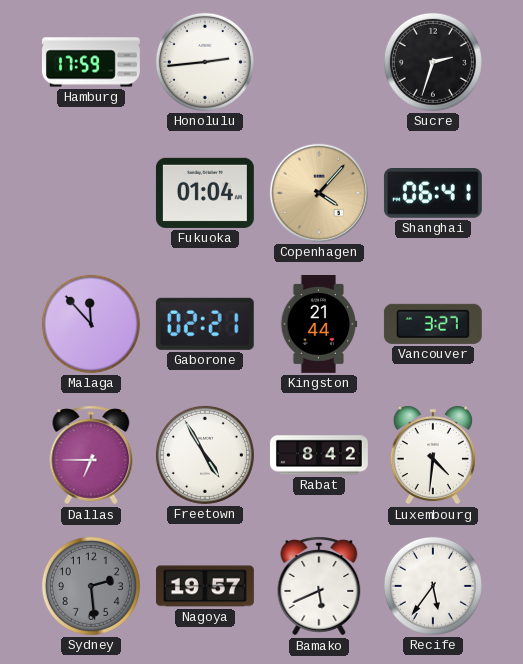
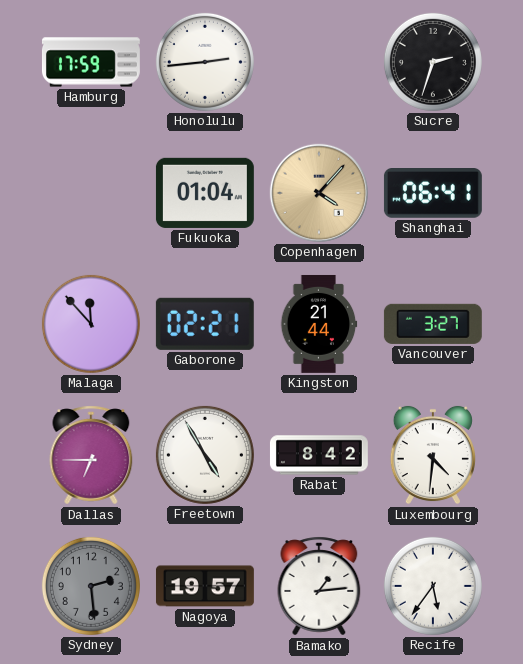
Bamako: 5:41 -> 1:14
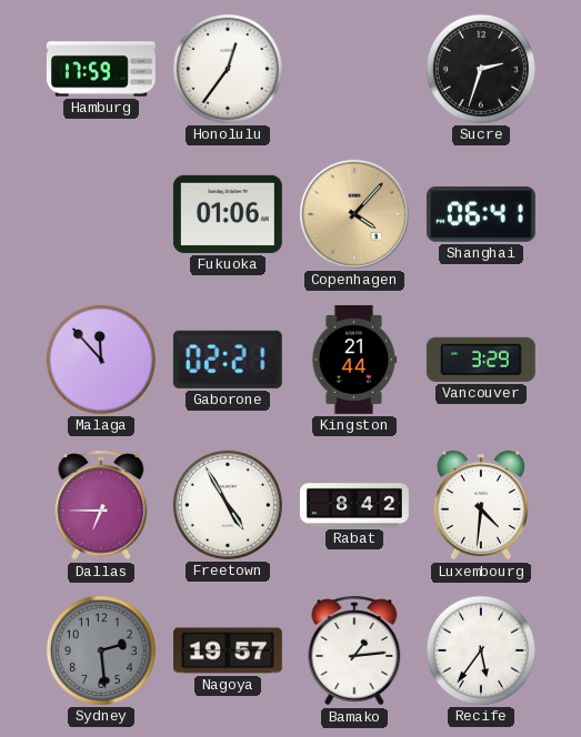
Honolulu: 2:44 -> 12:36
Fukuoka: 01:04 -> 01:06
Vancouver: 3:27 -> 3:29
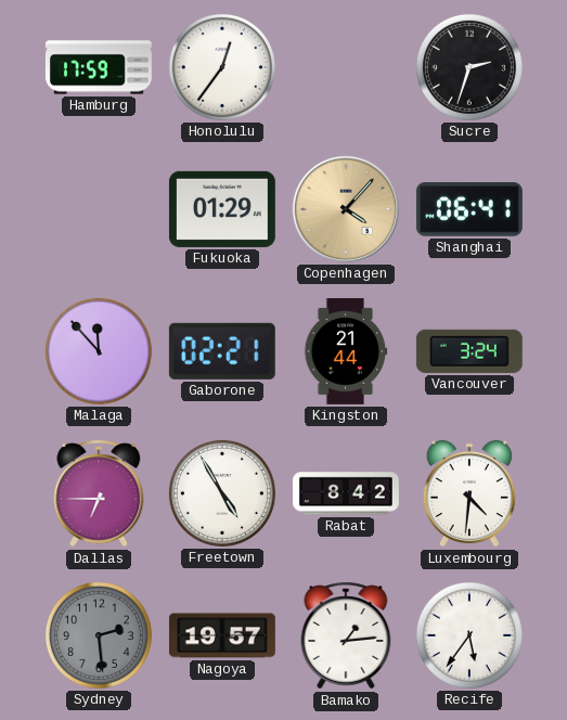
Fukuoka: 01:06 -> 01:29
Vancouver: 3:29 -> 3:24
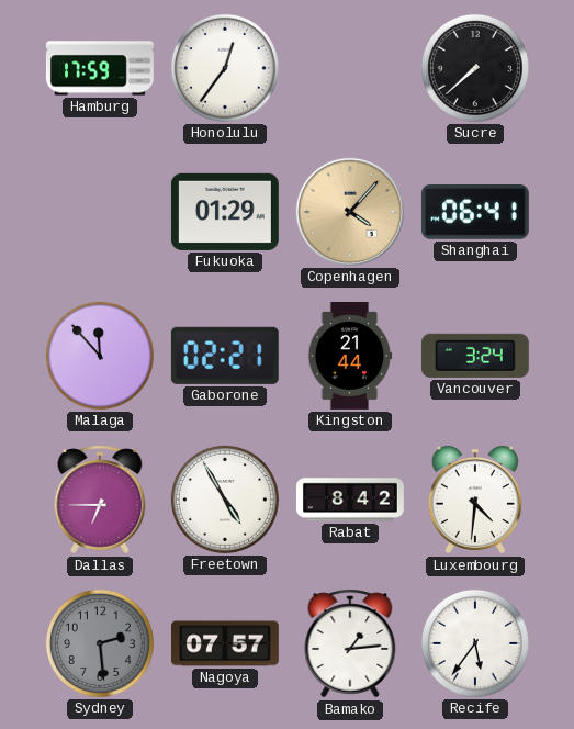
Sucre: 2:33 -> 7:38
Nagoya: 19:57 -> 07:57
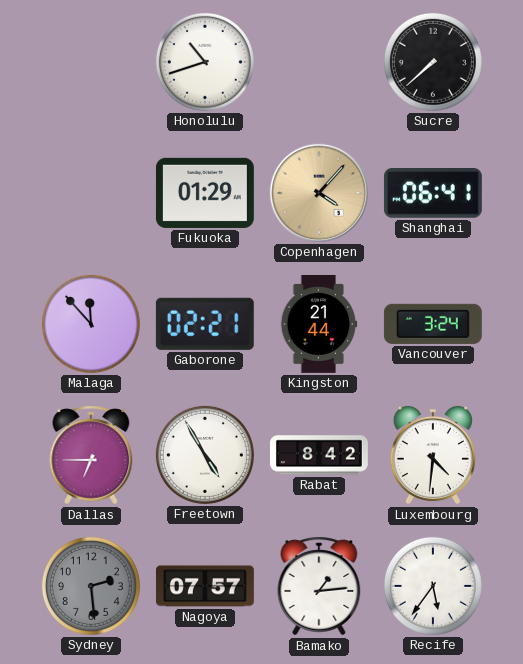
Hamburg: 17:59 -> none
Honolulu: 12:36 -> 10:42
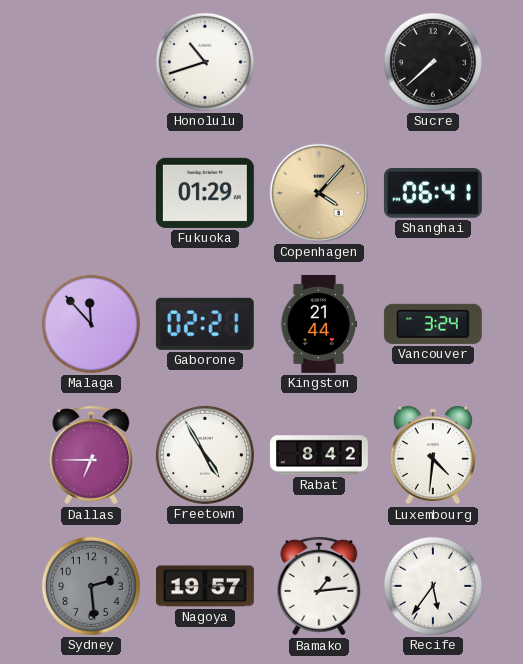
Nagoya: 07:57 -> 19:57
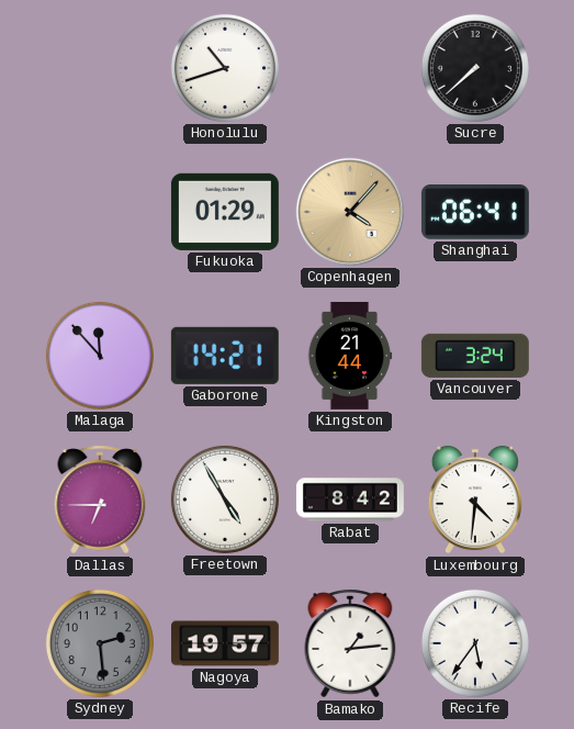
Gaborone: 02:21 -> 14:21
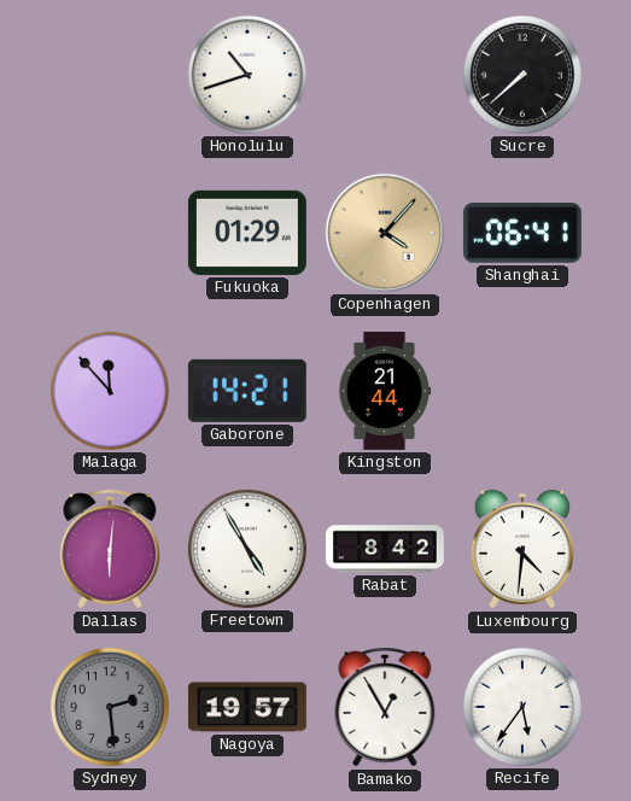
Vancouver: 3:24 -> none
Dallas: 6:45 -> 6:01
Bamako: 1:14 -> 12:55
